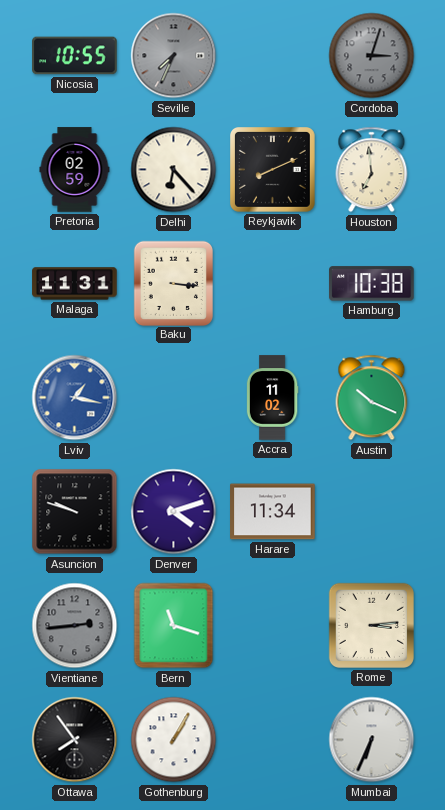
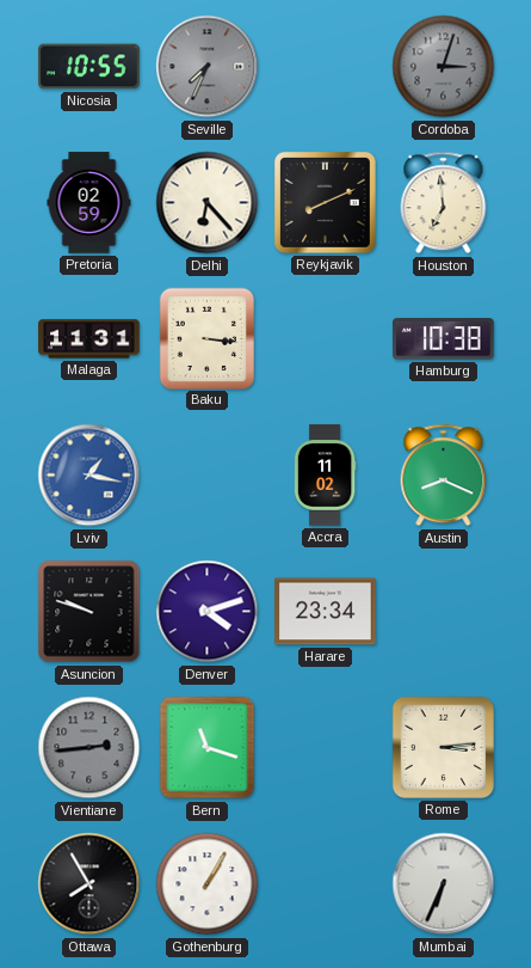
Austin: 10:19 -> 8:19
Harare: 11:34 -> 23:34
Ottawa: 7:54 -> 7:55
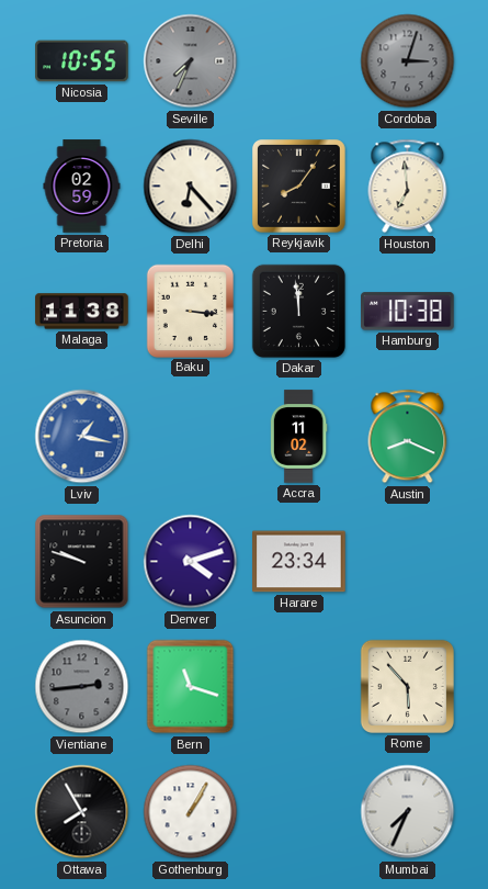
Reykjavik: 8:11 -> 8:06
Malaga: 11:31 -> 11:38
Dakar: none -> 11:59
Rome: 3:14 -> 5:53
Mumbai: 6:34 -> 7:34
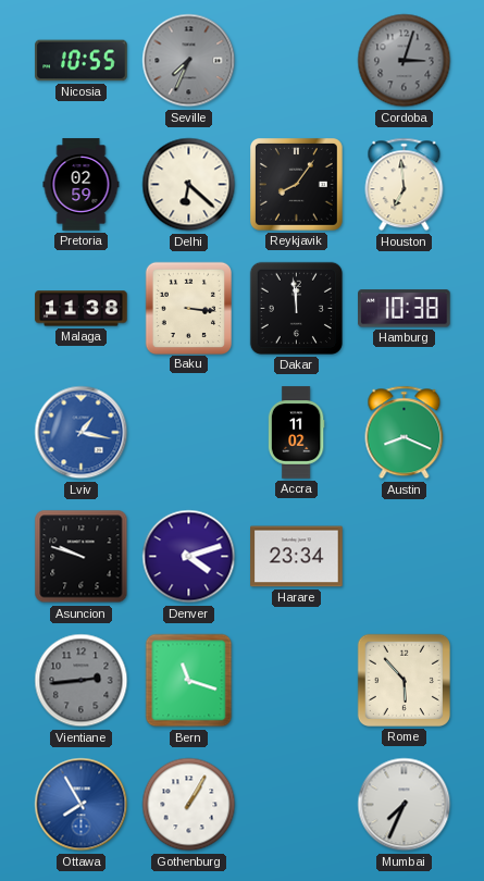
Delhi: 6:23 -> 6:22
Ottawa dial: black -> blue
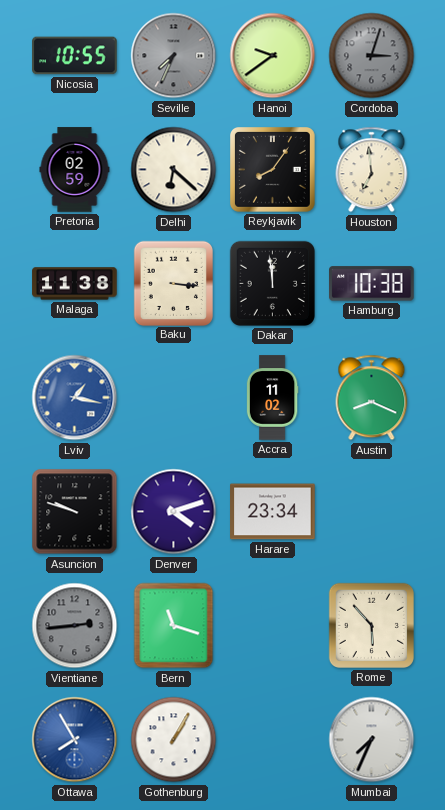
Hanoi: none -> 9:39
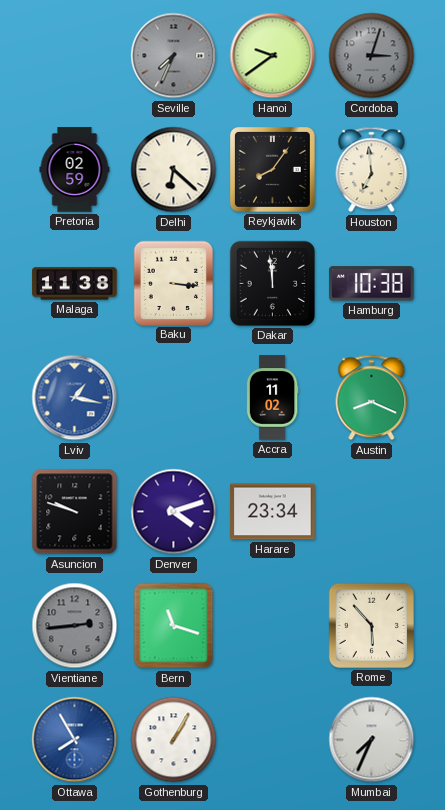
Nicosia: 10:55 -> none
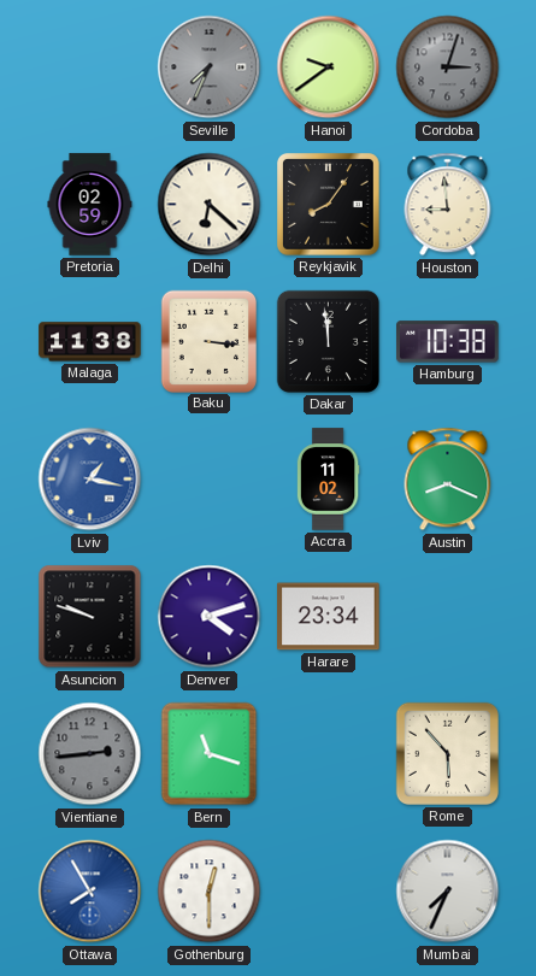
Houston: 6:59 -> 8:59
Gothenburg: 1:05 -> 12:30
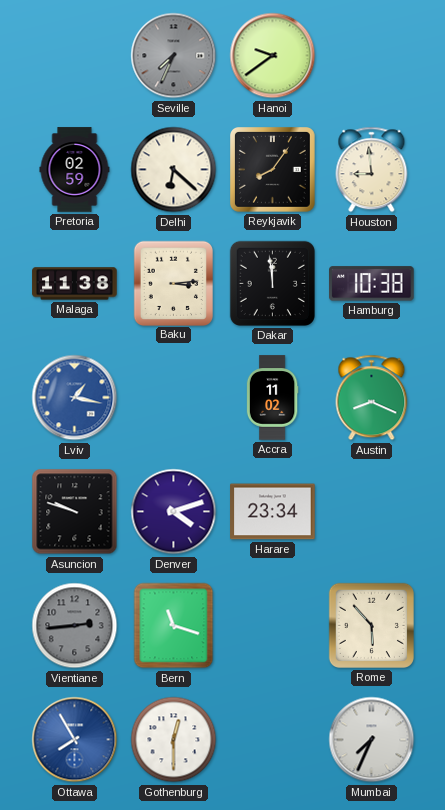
Cordoba: 3:03 -> none
Baku: 3:16 -> 3:14
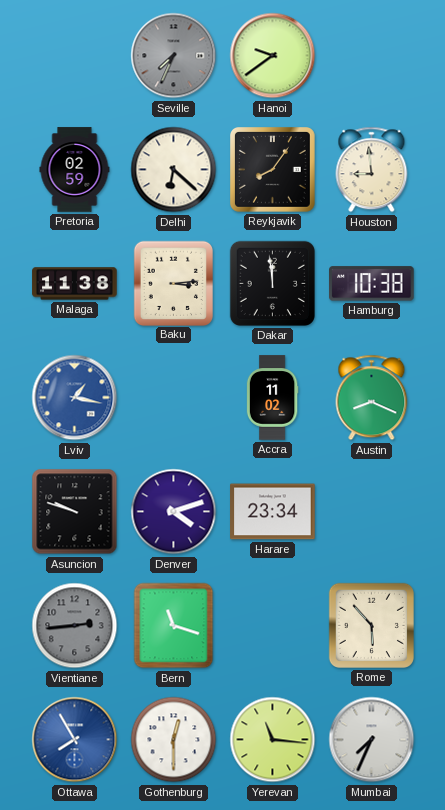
Yerevan: none -> 11:16
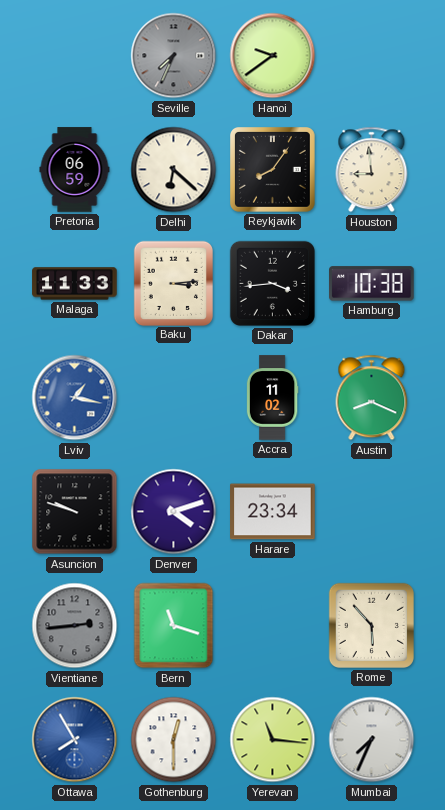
Pretoria: 02:59 -> 06:59
Malaga: 11:38 -> 11:33
Dakar: 11:59 -> 3:44
